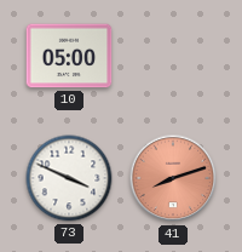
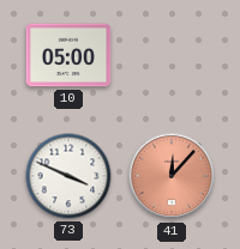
41: 8:12 -> 12:07
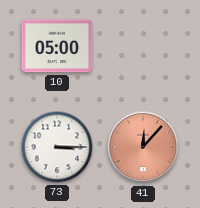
73: 3:49 -> 3:15
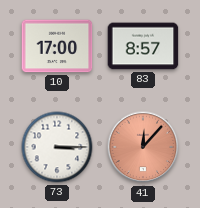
10: 05:00 -> 17:00
83: none -> 8:57
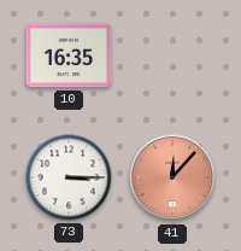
10: 17:00 -> 16:35
83: 8:57 -> none
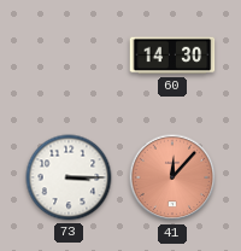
10: 16:35 -> none
60: none -> 14:30
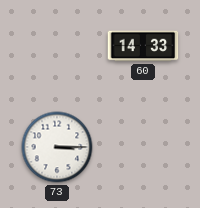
60: 14:30 -> 14:33
41: 12:07 -> none
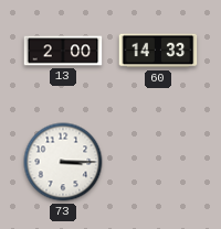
13: none -> 2:00
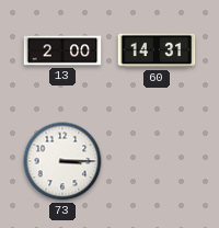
60: 14:33 -> 14:31
